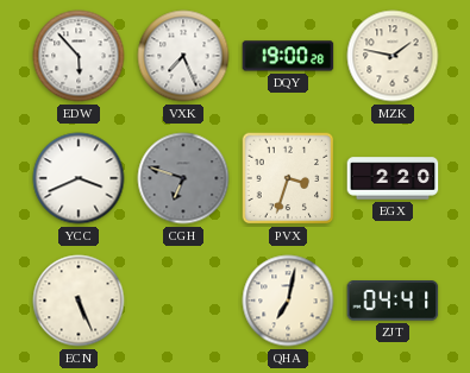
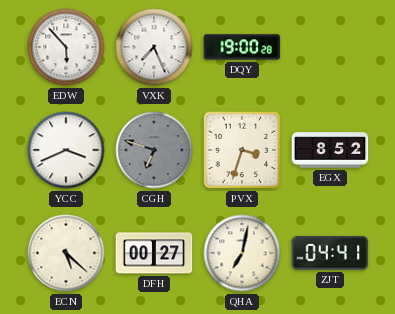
MZK: 1:47 -> none
EGX: 2:20 -> 8:52
ECN: 5:26 -> 5:22
DFH: none -> 00:27
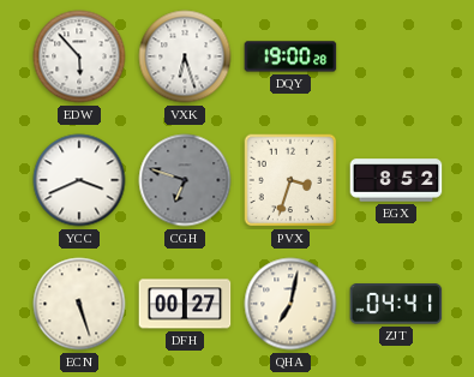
VXK: 7:26 -> 6:27
ECN: 5:22 -> 5:27
